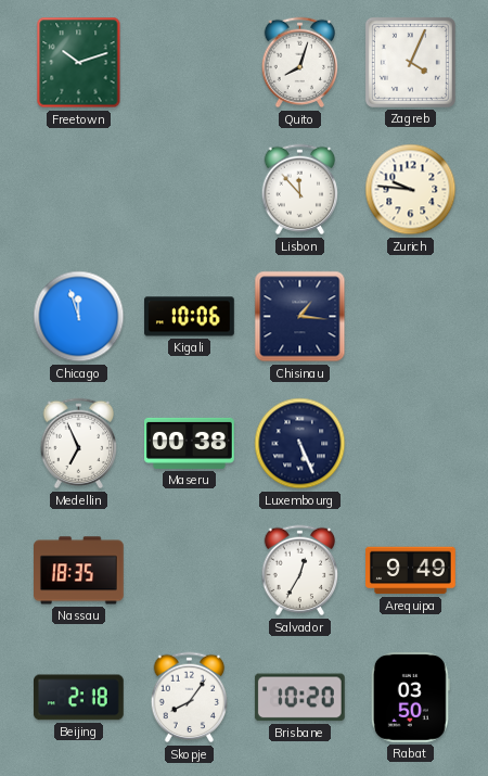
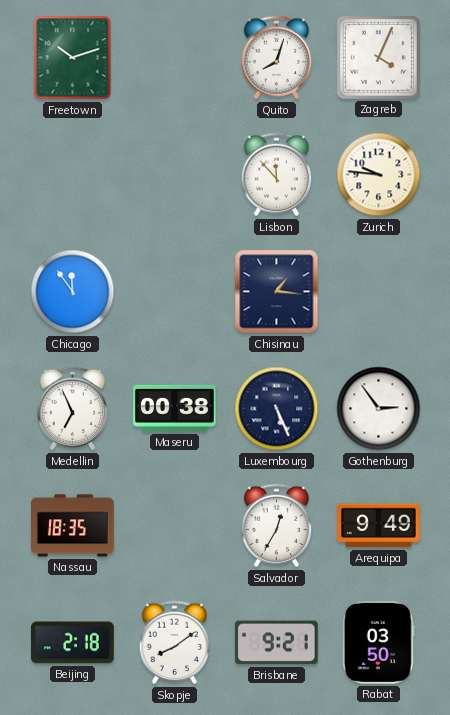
Chicago: 11:57 -> 11:54
Kigali: 10:06 -> none
Gothenburg: none -> 2:54
Skopje: 8:06 -> 8:09
Brisbane: 10:20 -> 9:21
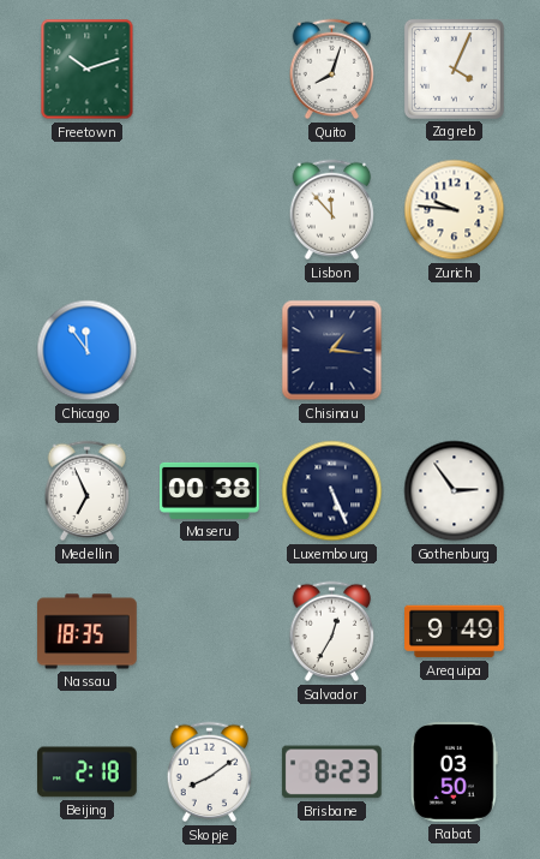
Brisbane: 9:21 -> 8:23
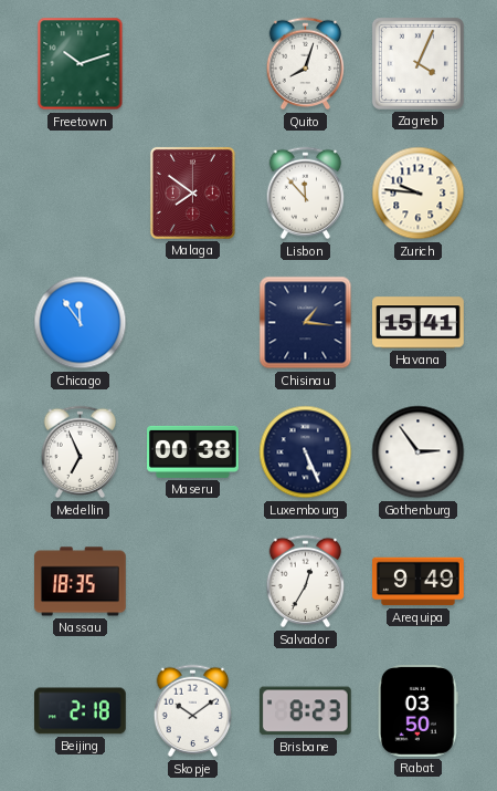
Malaga: none -> 7:51
Havana: none -> 15:41
Skopje: 8:09 -> 10:09
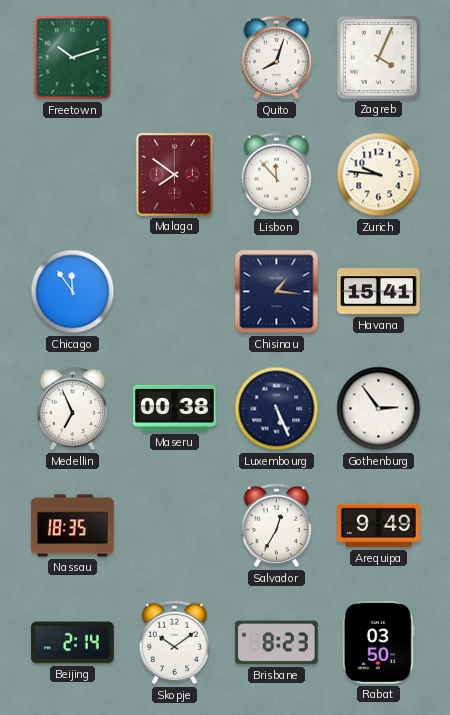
Beijing: 2:18 -> 2:14
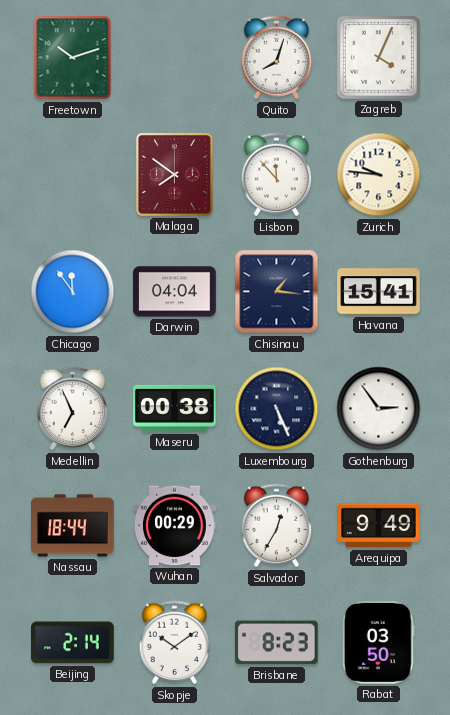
Darwin: none -> 04:04
Nassau: 18:35 -> 18:44
Wuhan: none -> 00:29
